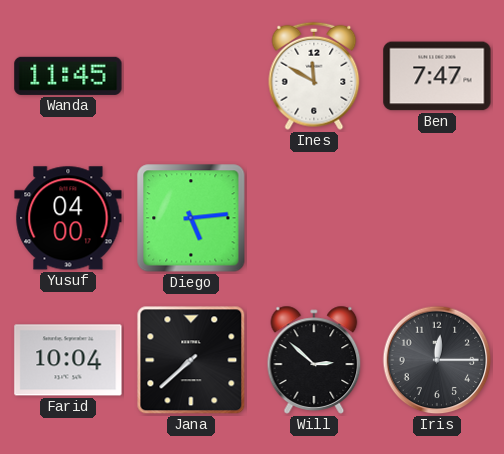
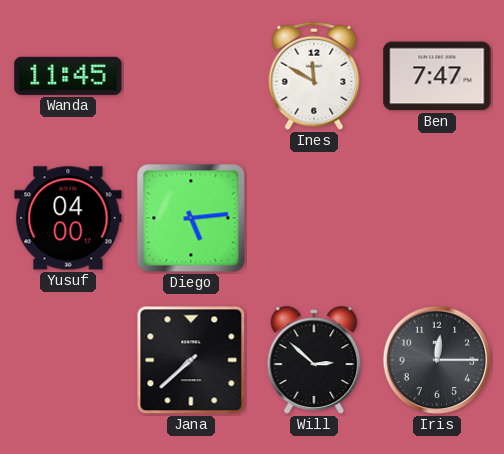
Farid: 10:04 -> none
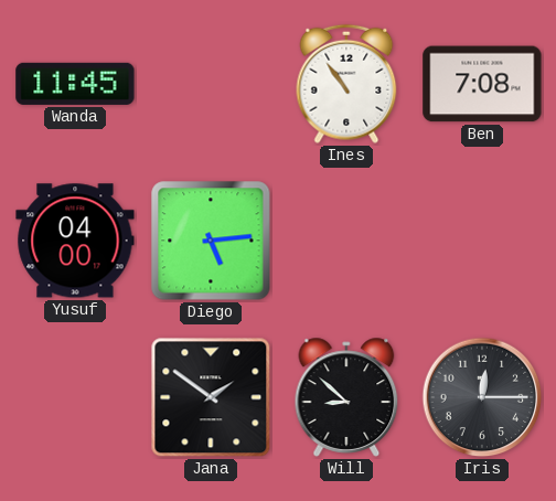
Ines: 11:50 -> 10:54
Ben: 7:47 -> 7:08
Jana: 7:38 -> 1:51
Will: 2:52 -> 8:52
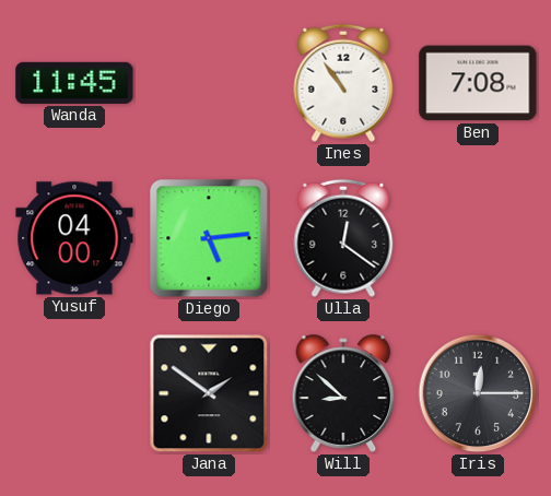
Ulla: none -> 12:21
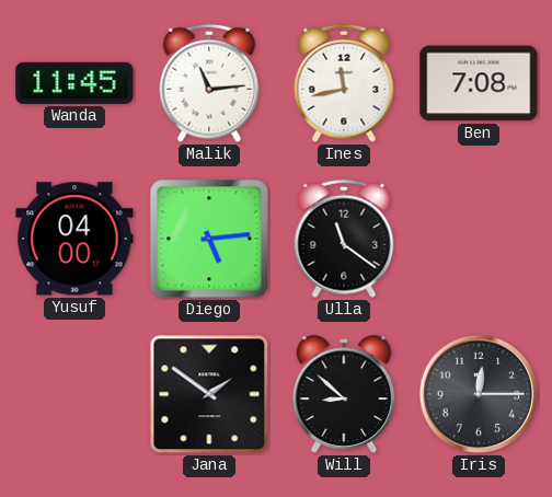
Malik: none -> 11:14
Ines: 10:54 -> 11:43
Ulla: 12:21 -> 11:21
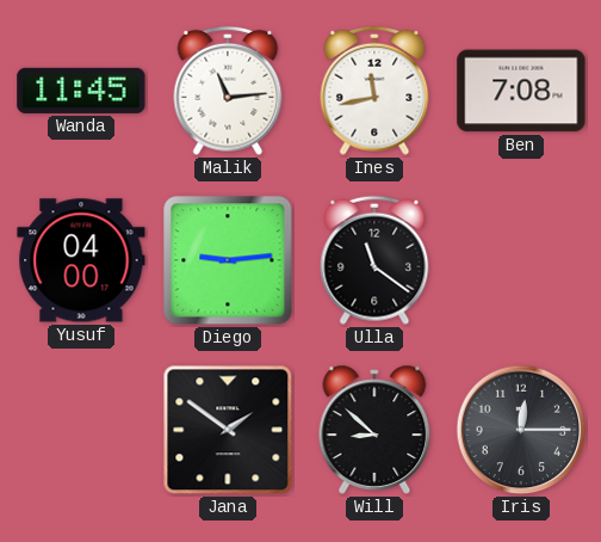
Diego: 5:14 -> 9:14
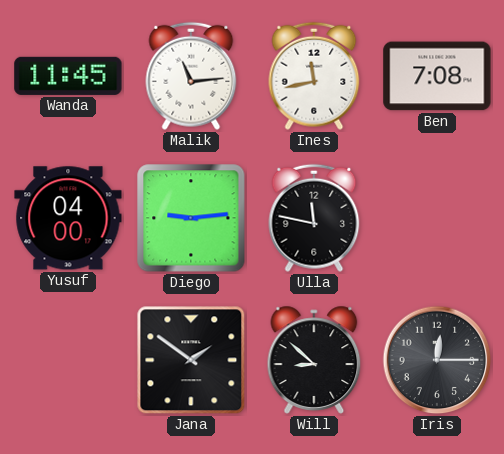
Ulla: 11:21 -> 11:47
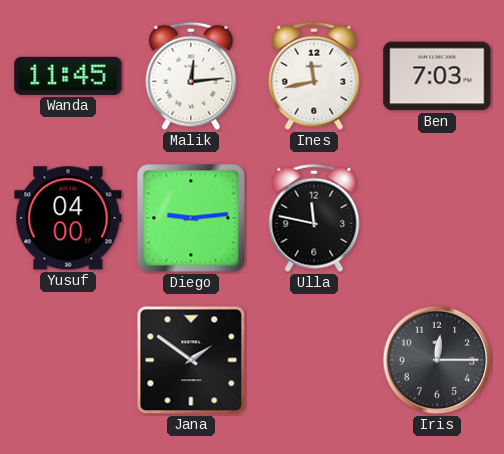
Malik: 11:14 -> 12:14
Ben: 7:08 -> 7:03
Will: 8:52 -> none
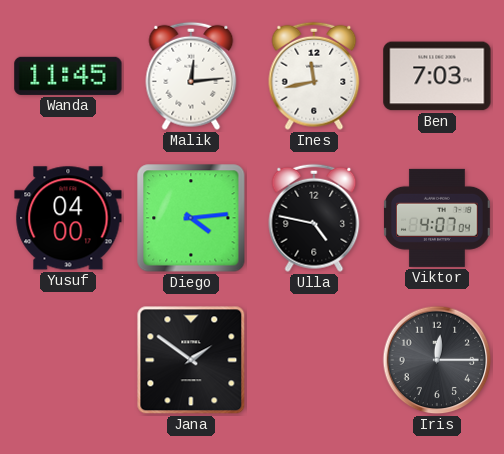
Diego: 9:14 -> 4:14
Ulla: 11:47 -> 4:47
Viktor: none -> 4:07
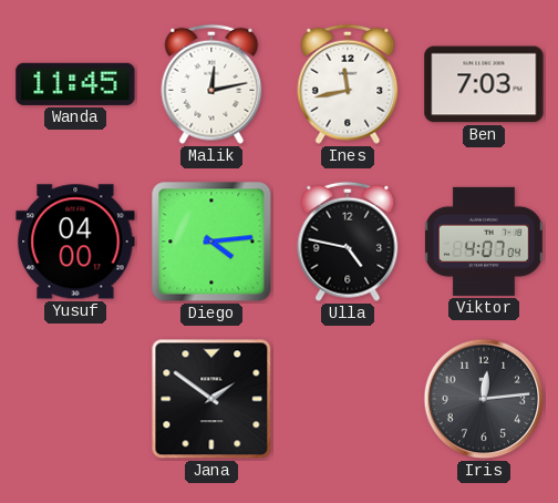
Malik: 12:14 -> 12:13
Iris: 12:15 -> 12:14
